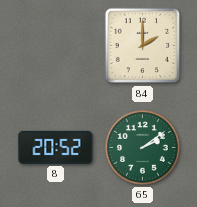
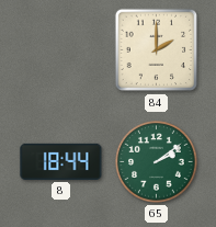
8: 20:52 -> 18:44
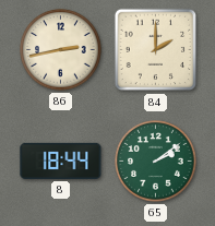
86: none -> 2:43
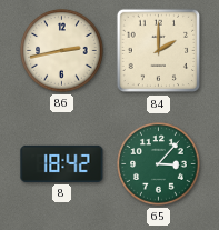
8: 18:44 -> 18:42
65: 2:09 -> 3:07
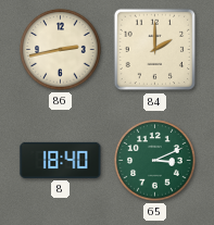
8: 18:42 -> 18:40
65: 3:07 -> 3:11
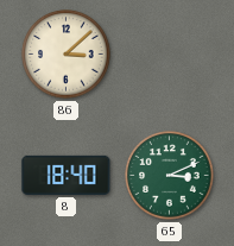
86: 2:43 -> 3:08
84: 2:00 -> none
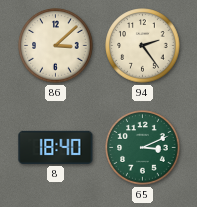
94: none -> 2:24
